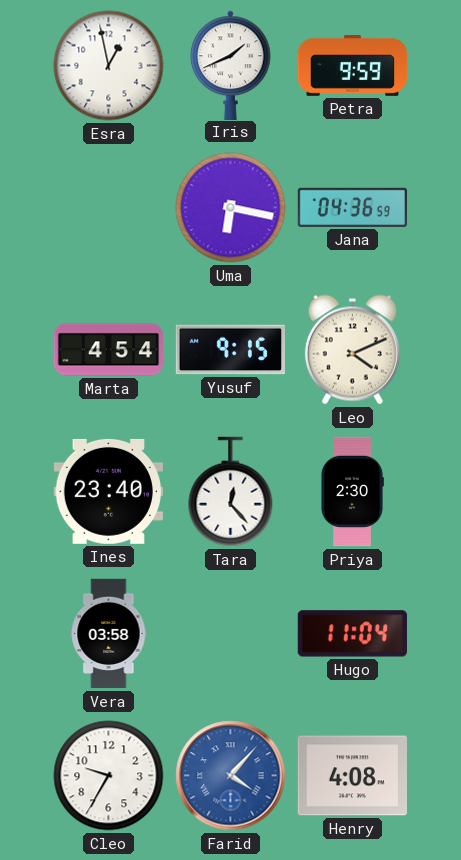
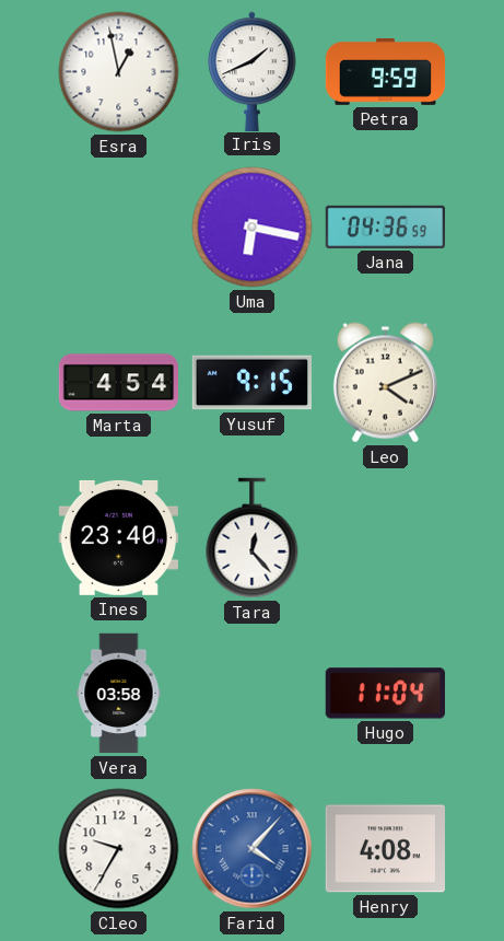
Priya: 2:30 -> none
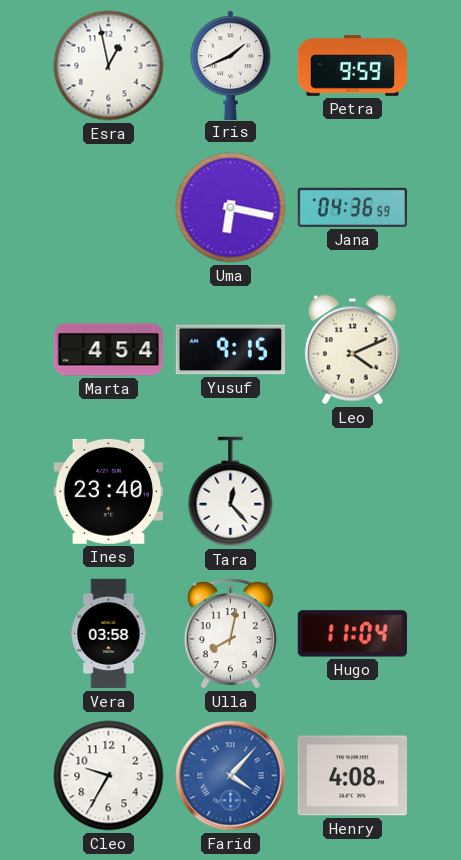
Ulla: none -> 8:02
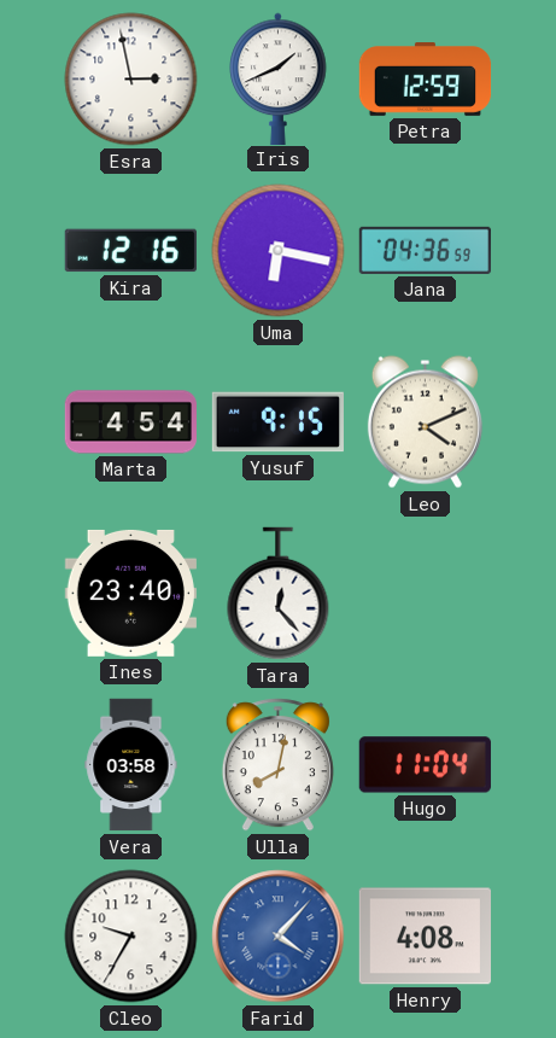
Esra: 12:58 -> 2:58
Petra: 9:59 -> 12:59
Kira: none -> 12:16
